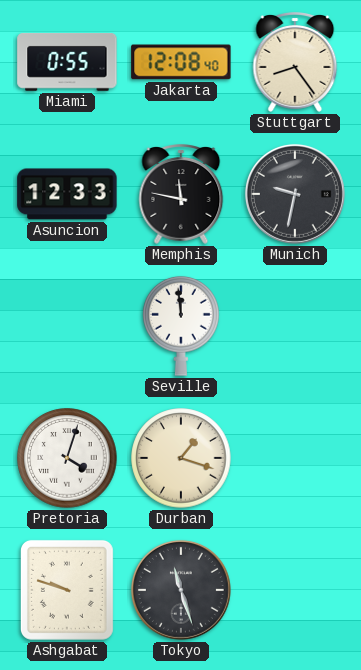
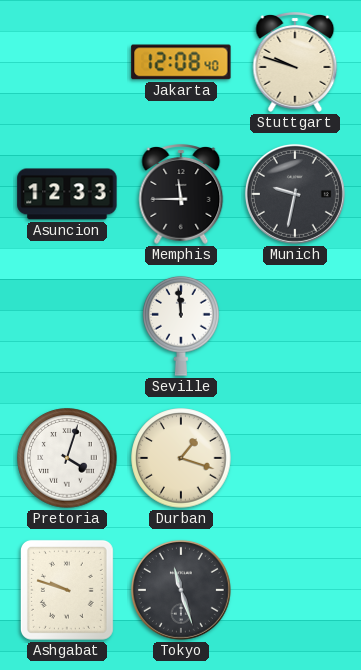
Miami: 0:55 -> none
Stuttgart: 8:24 -> 9:48
Memphis: 11:47 -> 11:45
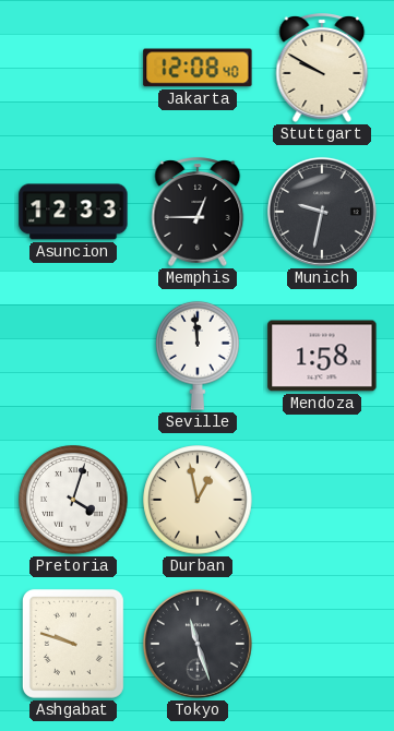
Stuttgart: 9:48 -> 9:50
Memphis: 11:45 -> 12:45
Mendoza: none -> 1:58
Durban: 1:18 -> 12:58
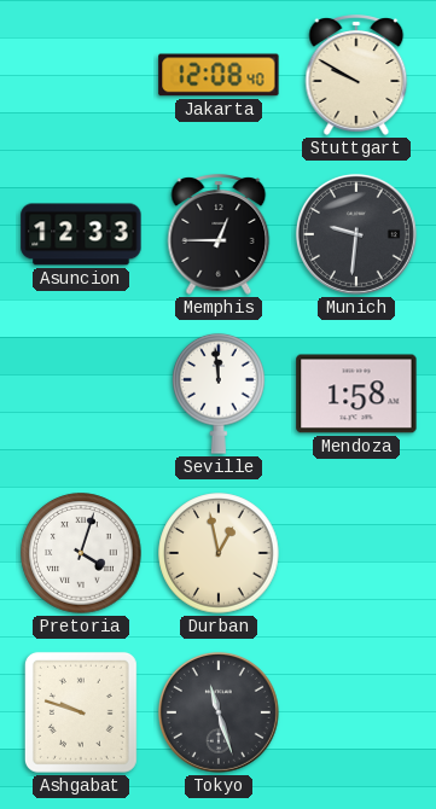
Munich: 9:32 -> 9:31
